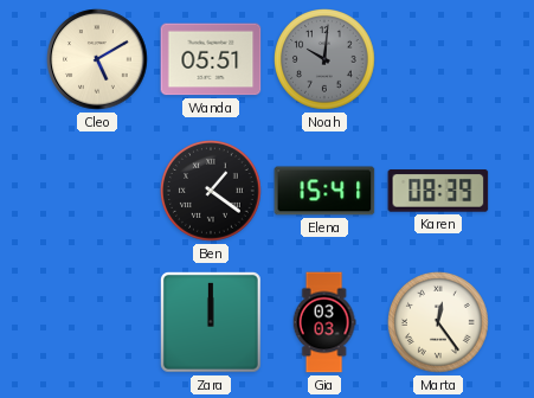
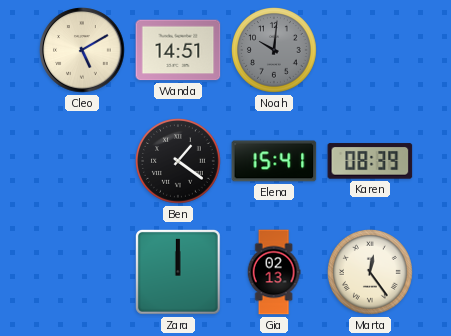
Wanda: 05:51 -> 14:51
Gia: 03:03 -> 02:13
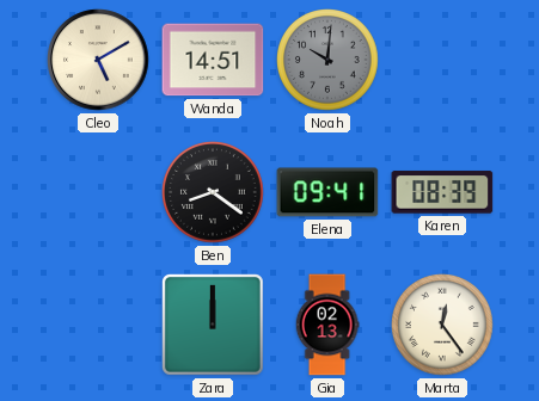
Ben: 1:21 -> 8:21
Elena: 15:41 -> 09:41
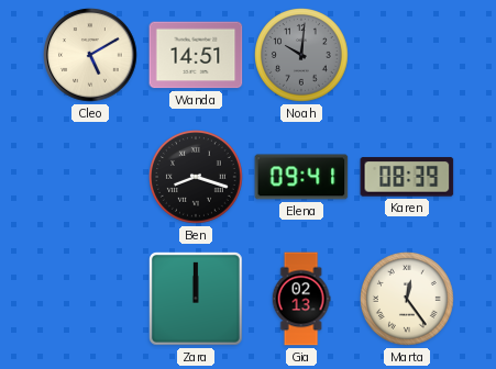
Ben: 8:21 -> 8:18
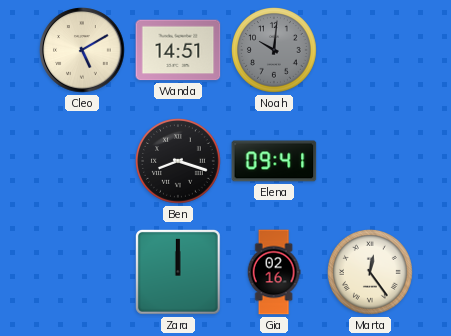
Karen: 08:39 -> none
Gia: 02:13 -> 02:16
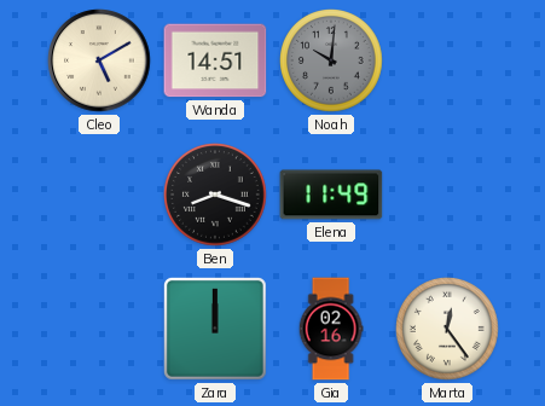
Elena: 09:41 -> 11:49
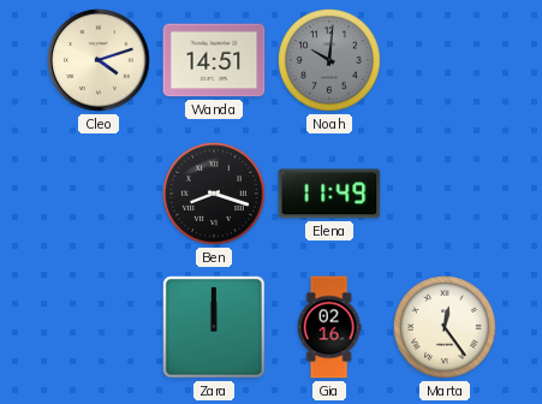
Cleo: 5:10 -> 4:12
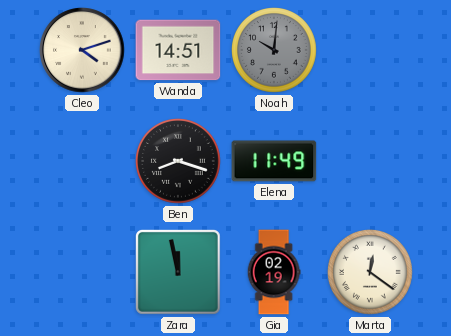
Zara: 12:00 -> 11:58
Gia: 02:16 -> 02:19
Marta: 12:24 -> 12:21
